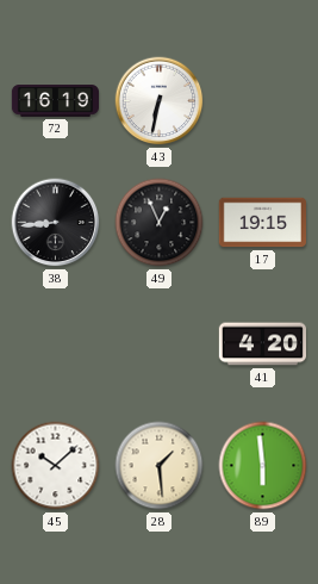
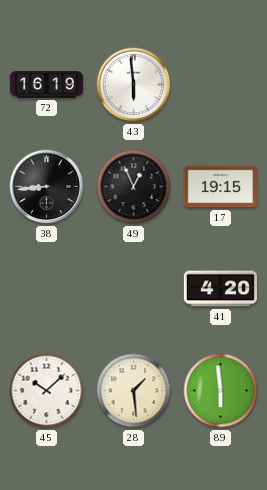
43: 6:32 -> 5:59
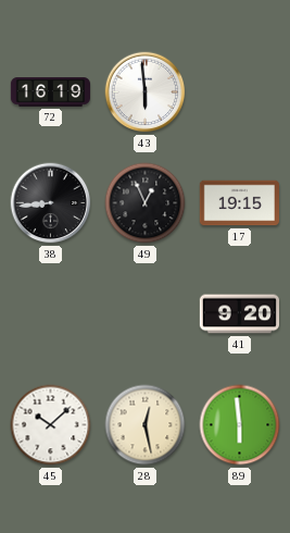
41: 4:20 -> 9:20
28: 1:29 -> 12:28
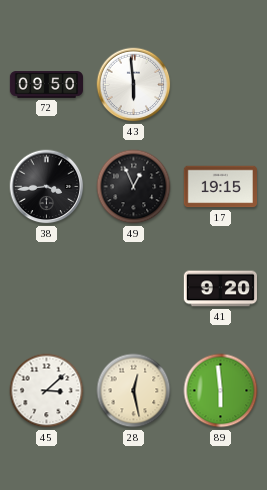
72: 16:19 -> 09:50
38: 8:44 -> 3:44
45: 10:08 -> 3:08
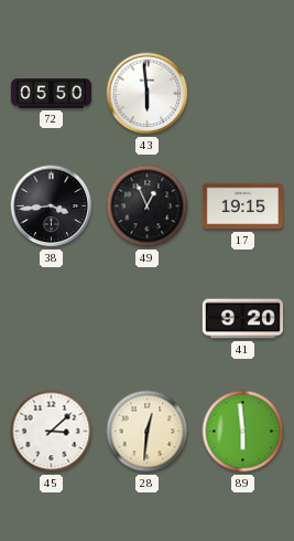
72: 09:50 -> 05:50
28: 12:28 -> 12:31
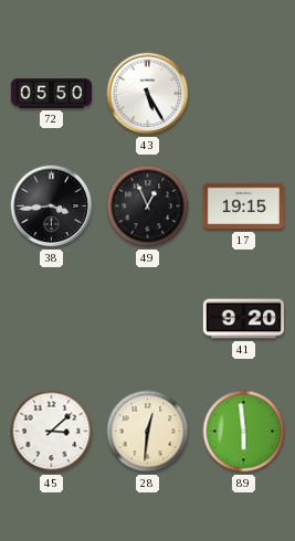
43: 5:59 -> 5:25
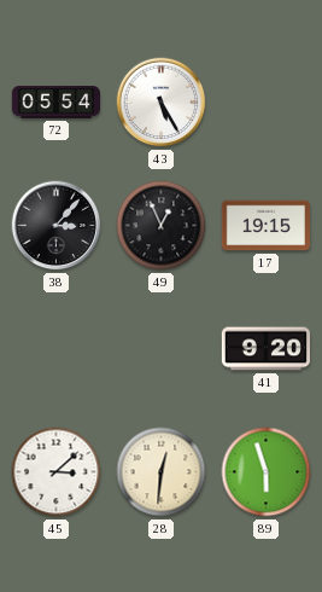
72: 05:50 -> 05:54
38: 3:44 -> 3:07
89: 5:59 -> 5:57
